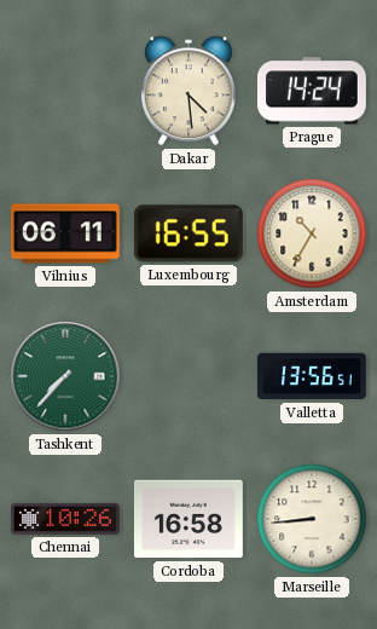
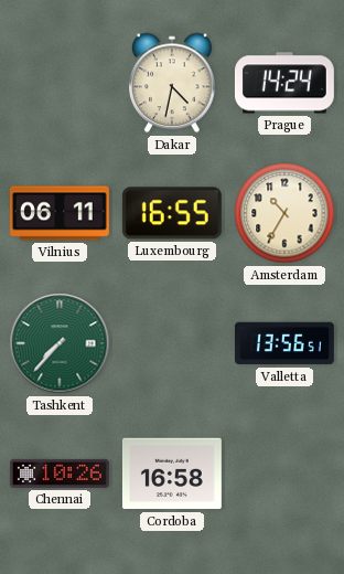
Dakar: 4:29 -> 4:32
Marseille: 8:44 -> none
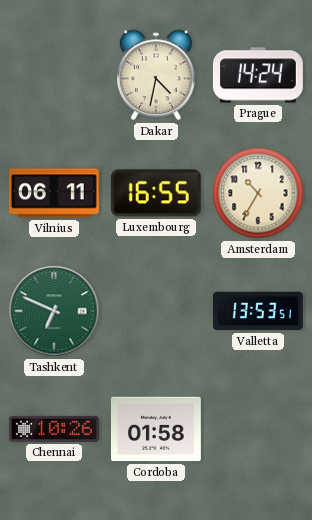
Tashkent: 7:37 -> 6:49
Valletta: 13:56 -> 13:53
Cordoba: 16:58 -> 01:58
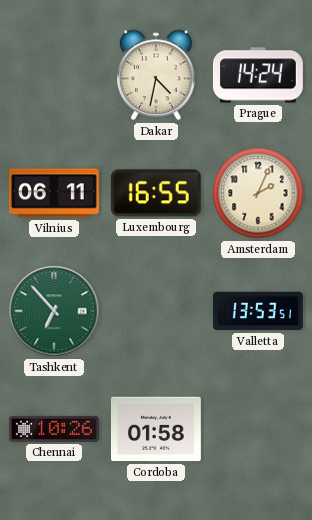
Amsterdam: 10:35 -> 2:04
Tashkent: 6:49 -> 6:53
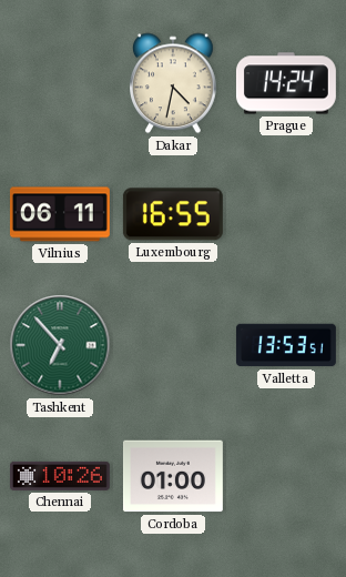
Amsterdam: 2:04 -> none
Cordoba: 01:58 -> 01:00
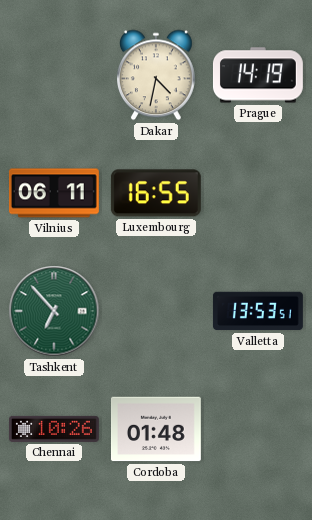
Prague: 14:24 -> 14:19
Cordoba: 01:00 -> 01:48
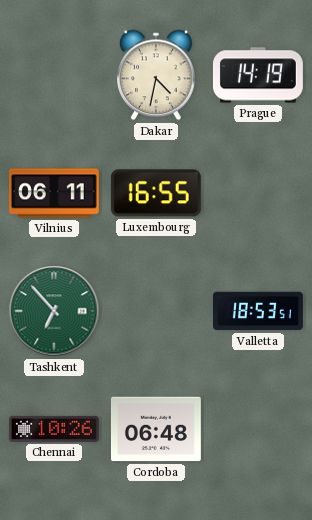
Valletta: 13:53 -> 18:53
Cordoba: 01:48 -> 06:48
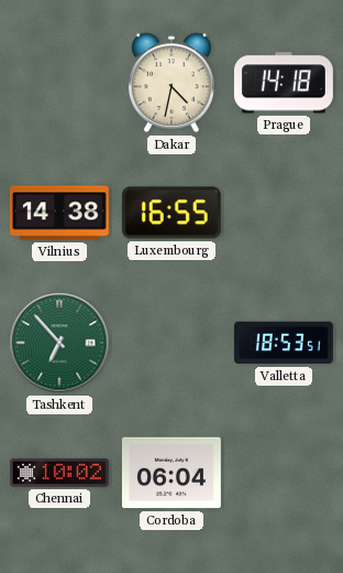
Prague: 14:19 -> 14:18
Vilnius: 06:11 -> 14:38
Chennai: 10:26 -> 10:02
Cordoba: 06:48 -> 06:04
